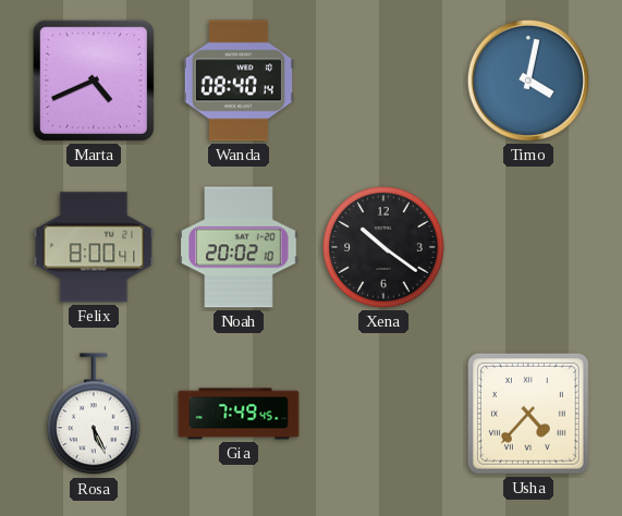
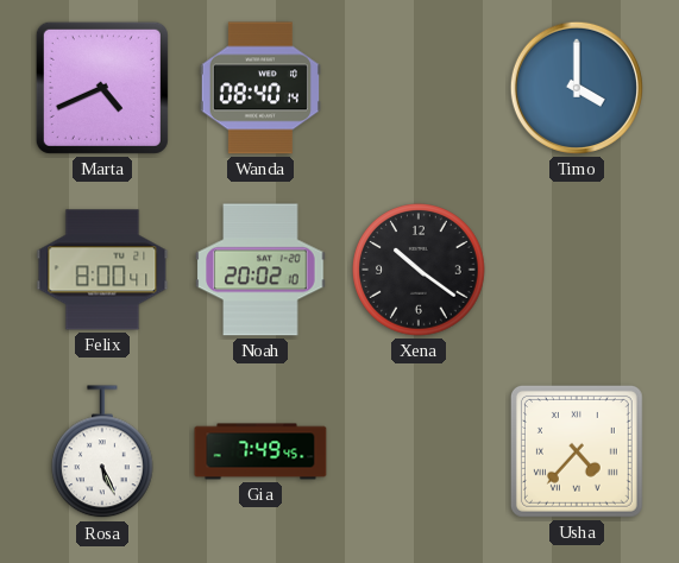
Timo: 4:02 -> 4:00
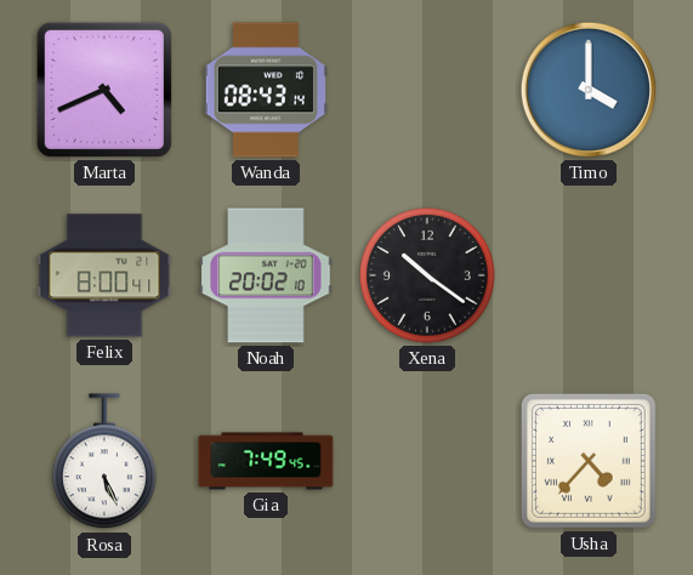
Wanda: 08:40 -> 08:43
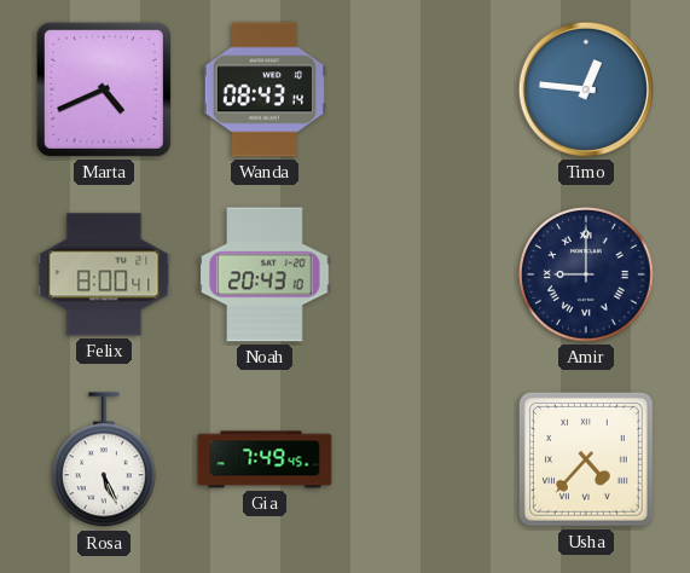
Timo: 4:00 -> 12:46
Noah: 20:02 -> 20:43
Xena: 10:21 -> none
Amir: none -> 9:00
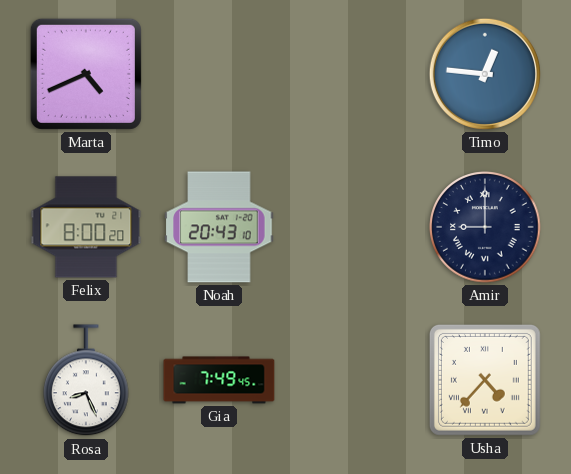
Wanda: 08:43 -> none
Felix: 8:00:41 -> 8:00:20
Rosa: 5:26 -> 8:26
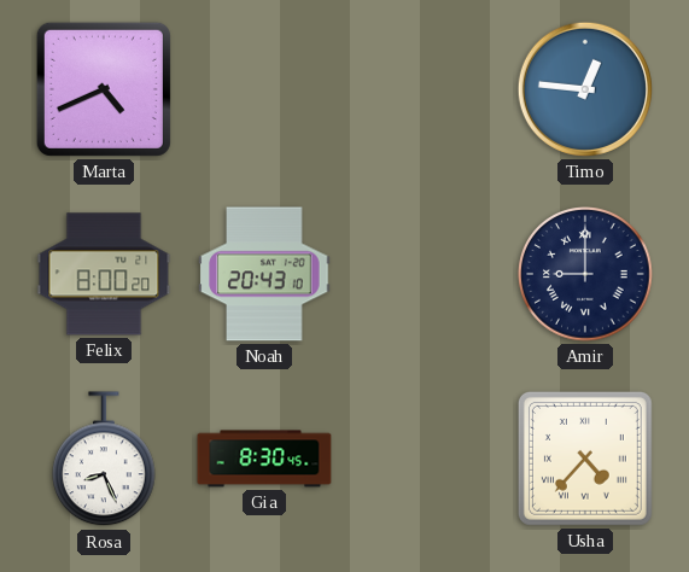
Gia: 7:49 -> 8:30
